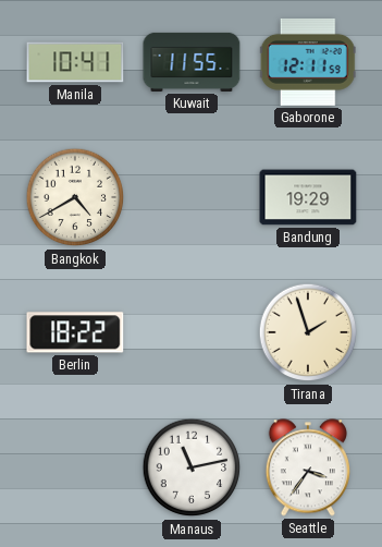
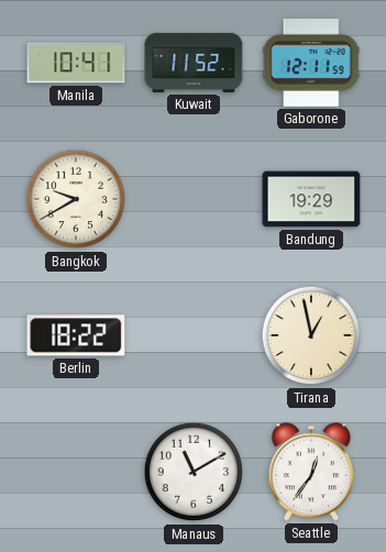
Kuwait: 11:55 -> 11:52
Bangkok: 4:40 -> 9:40
Tirana: 1:57 -> 12:58
Manaus: 11:13 -> 11:10
Seattle: 3:36 -> 12:36
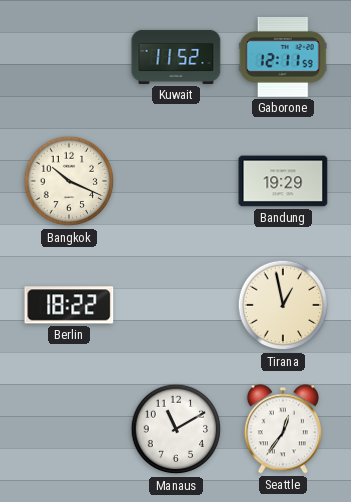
Manila: 10:41 -> none
Bangkok: 9:40 -> 10:19
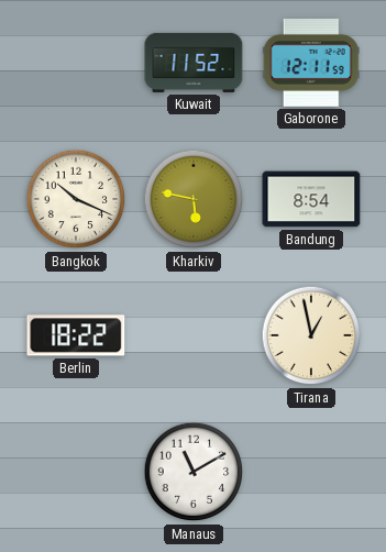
Kharkiv: none -> 5:47
Bandung: 19:29 -> 8:54
Seattle: 12:36 -> none
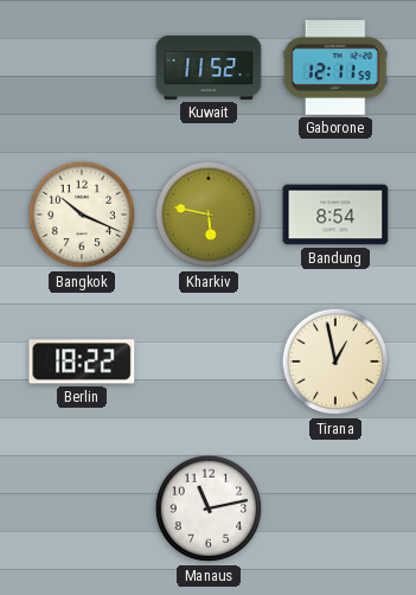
Manaus: 11:10 -> 11:13
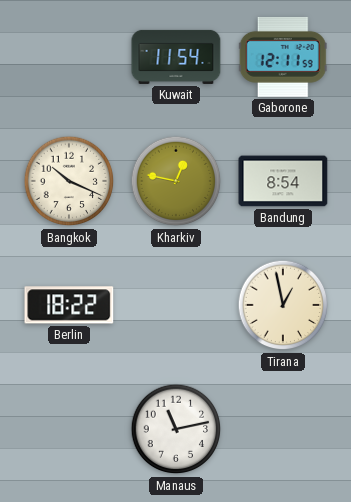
Kuwait: 11:52 -> 11:54
Kharkiv: 5:47 -> 12:47
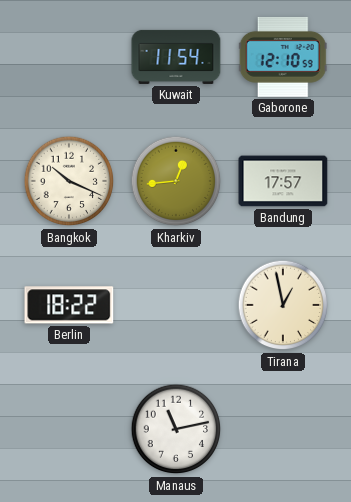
Gaborone: 12:11 -> 12:10
Kharkiv: 12:47 -> 12:44
Bandung: 8:54 -> 17:57
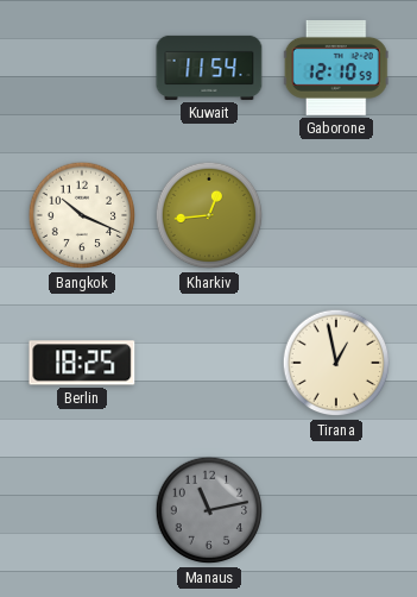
Bandung: 17:57 -> none
Berlin: 18:22 -> 18:25
Manaus dial: white -> grey
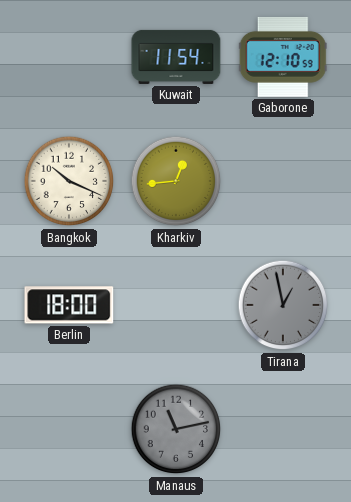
Berlin: 18:25 -> 18:00
Tirana dial: cream -> grey
